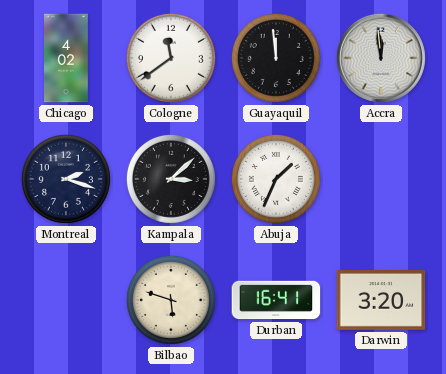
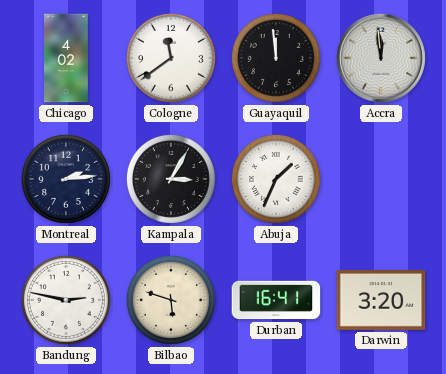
Montreal: 2:18 -> 2:14
Kampala: 3:08 -> 3:05
Bandung: none -> 2:47
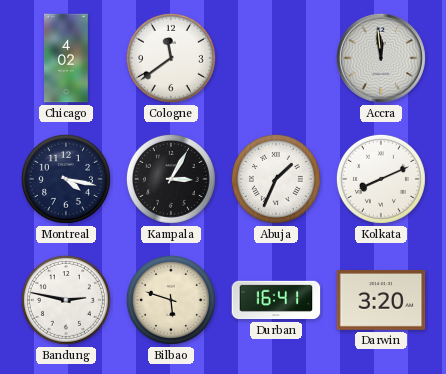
Guayaquil: 11:59 -> none
Montreal: 2:14 -> 4:17
Kolkata: none -> 8:11
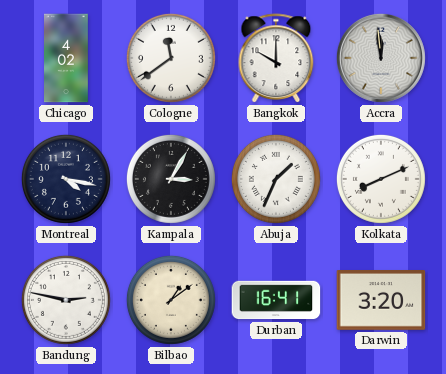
Bangkok: none -> 10:00
Bilbao: 5:48 -> 1:09
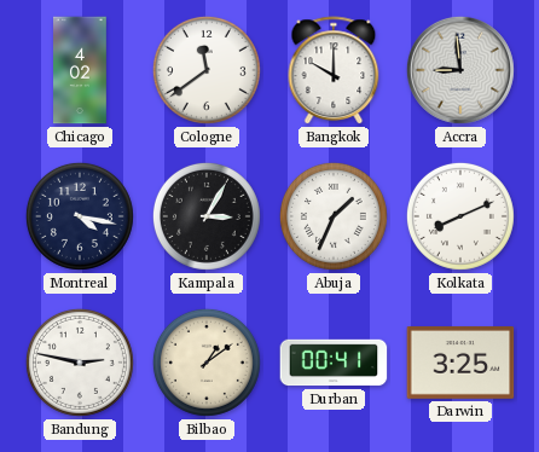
Accra: 11:59 -> 8:59
Durban: 16:41 -> 00:41
Darwin: 3:20 -> 3:25
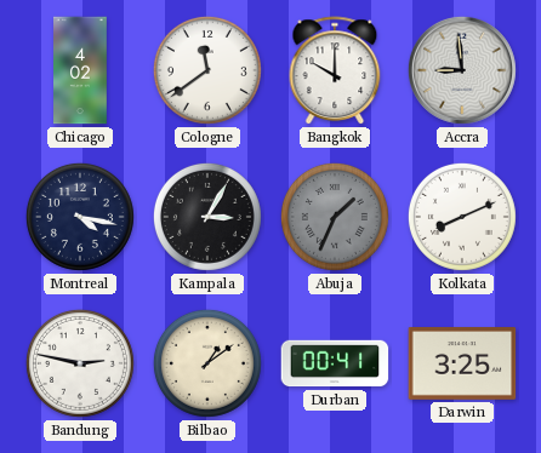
Abuja dial: white -> grey
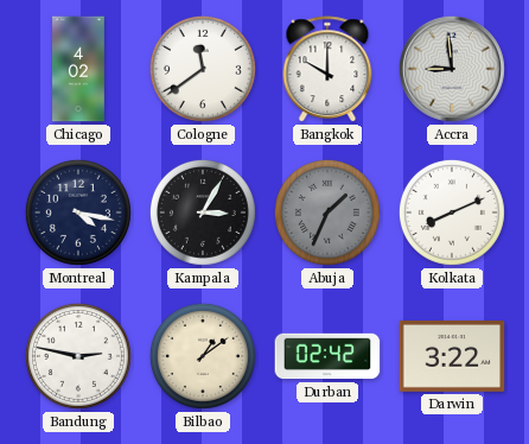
Durban: 00:41 -> 02:42
Darwin: 3:25 -> 3:22
